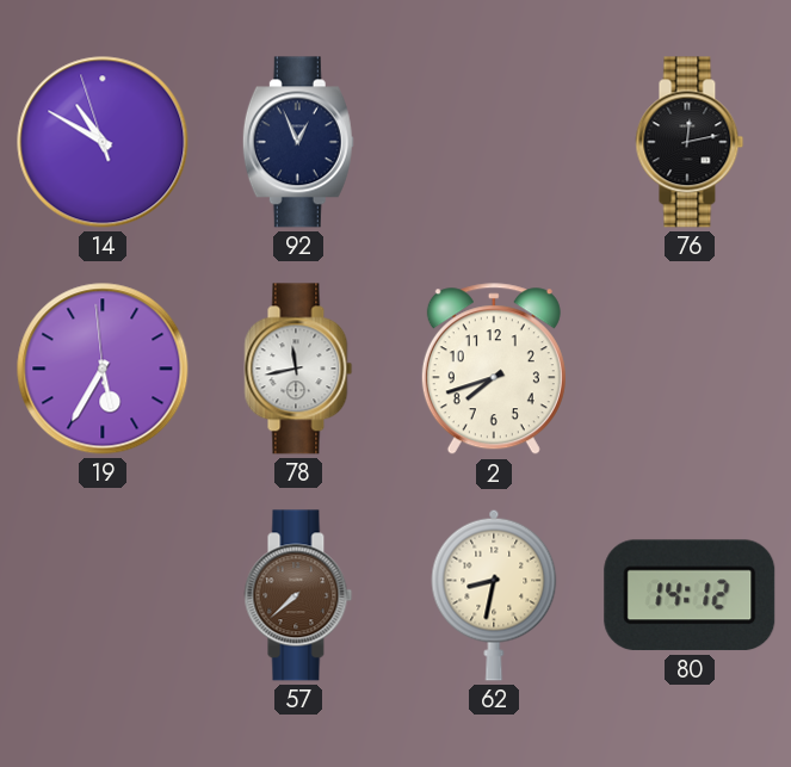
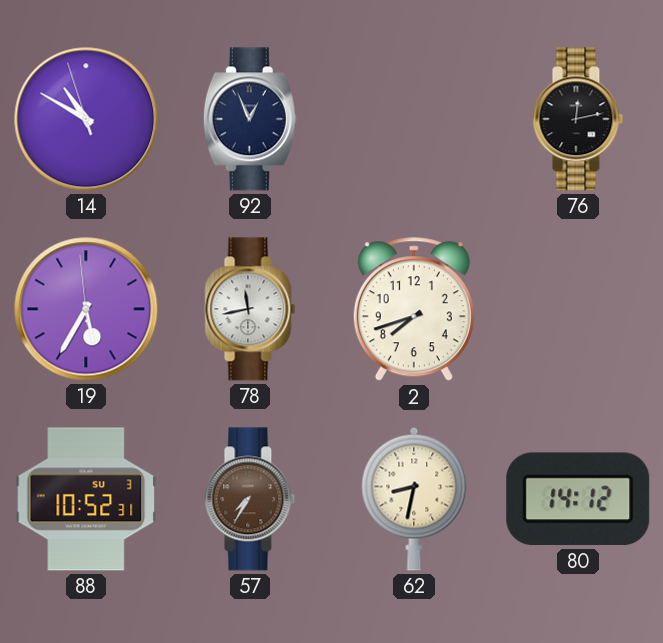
88: none -> 10:52
57: 7:38 -> 7:35
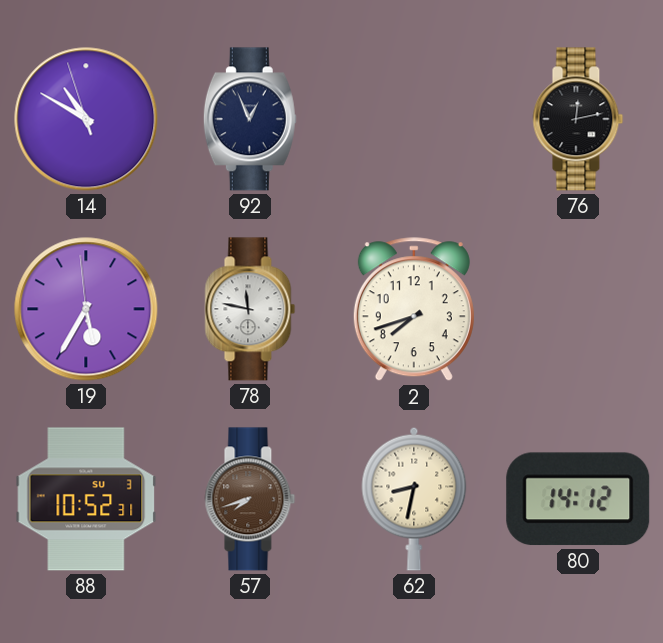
78: 11:43 -> 11:47
57: 7:35 -> 7:42
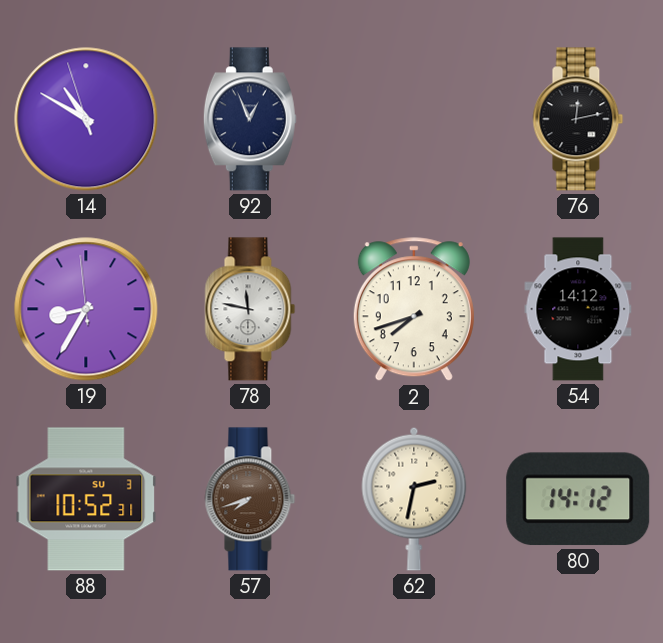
19: 5:34 -> 8:34
54: none -> 14:12
62: 8:32 -> 2:32
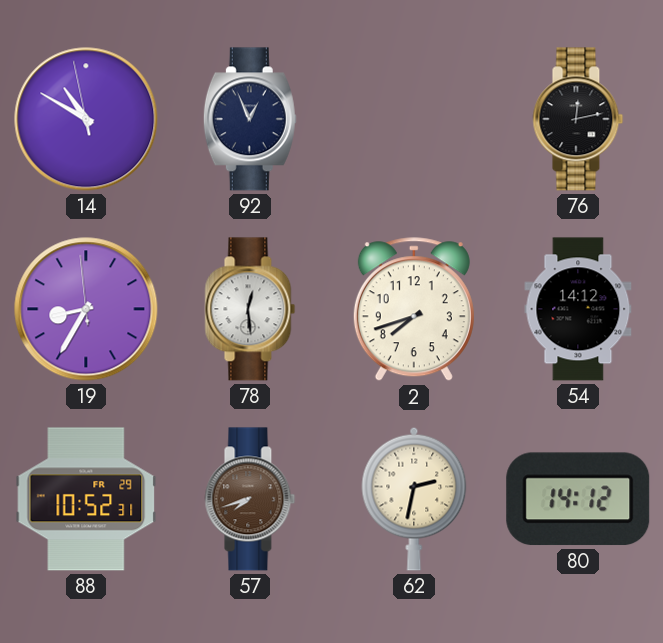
14: 10:49:57 -> 10:49:58
78: 11:47 -> 12:29
88 date: SU 3 -> FR 29
